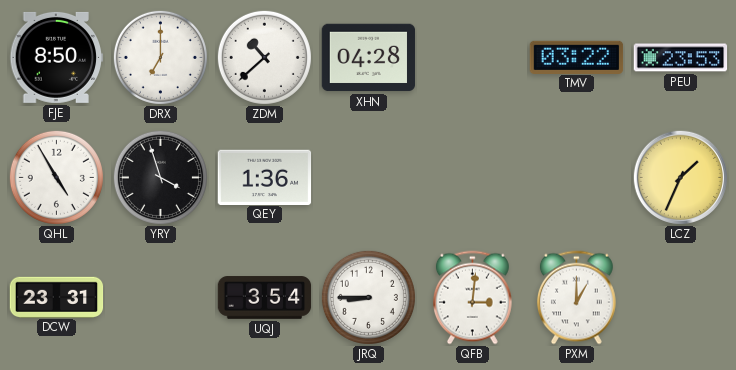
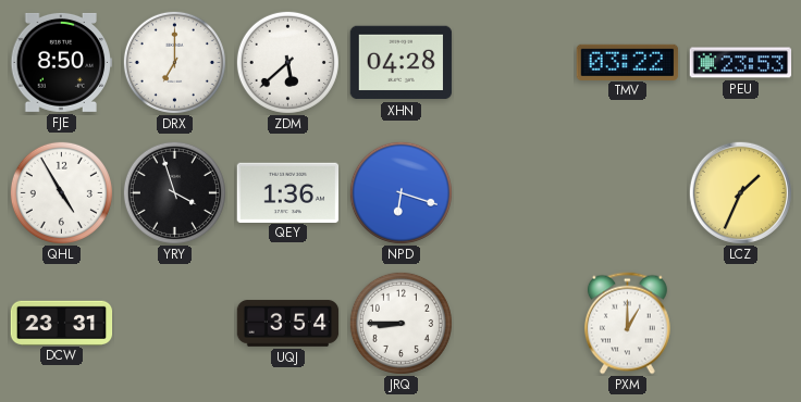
ZDM: 10:38 -> 5:38
NPD: none -> 6:18
QFB: 3:01 -> none
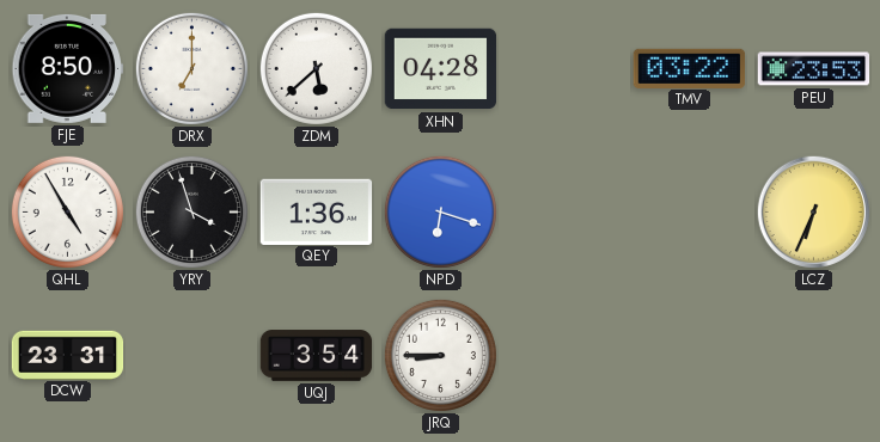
LCZ: 1:34 -> 6:34
PXM: 1:00 -> none
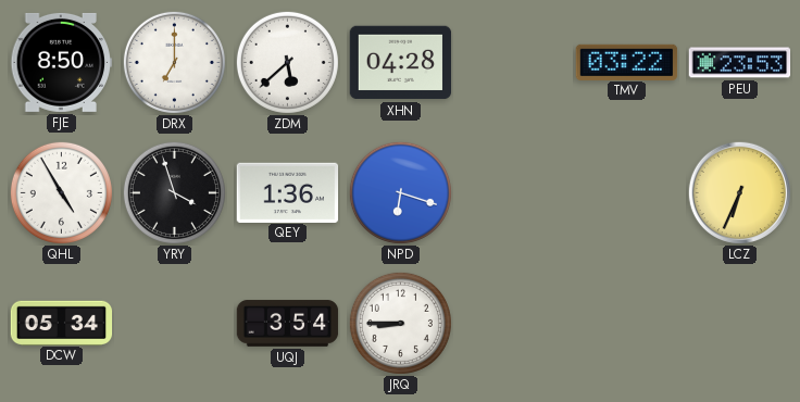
DCW: 23:31 -> 05:34
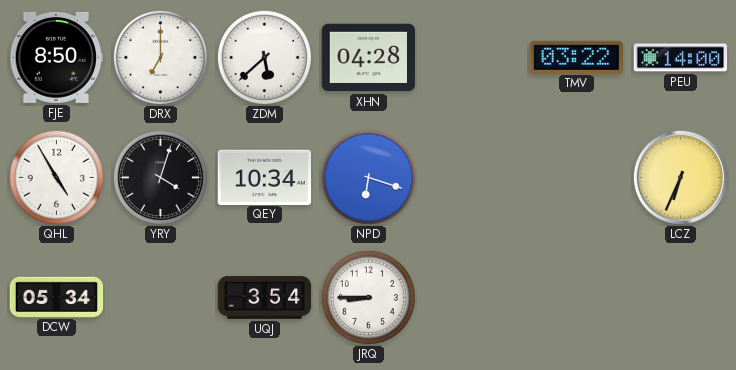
PEU: 23:53 -> 14:00
YRY: 3:57 -> 4:03
QEY: 1:36 -> 10:34
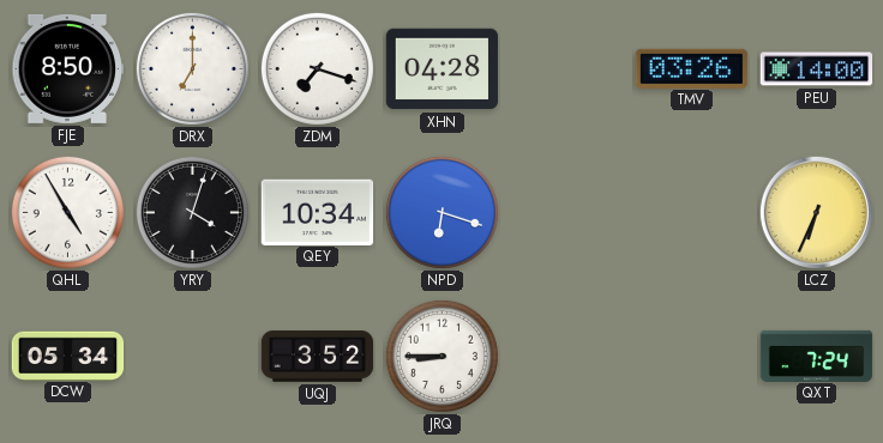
ZDM: 5:38 -> 7:18
TMV: 03:22 -> 03:26
UQJ: 3:54 -> 3:52
QXT: none -> 7:24
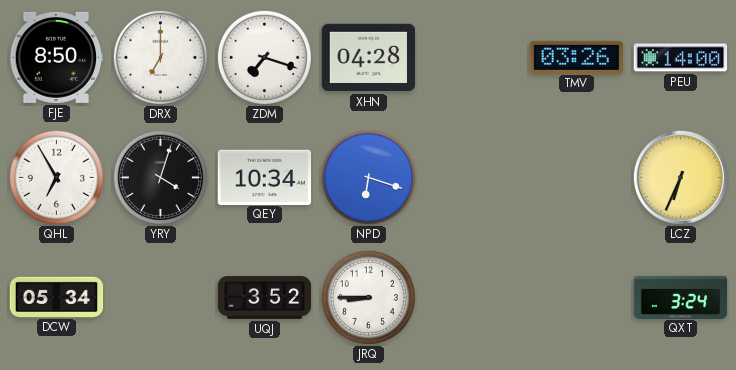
QHL: 4:55 -> 6:55
QXT: 7:24 -> 3:24
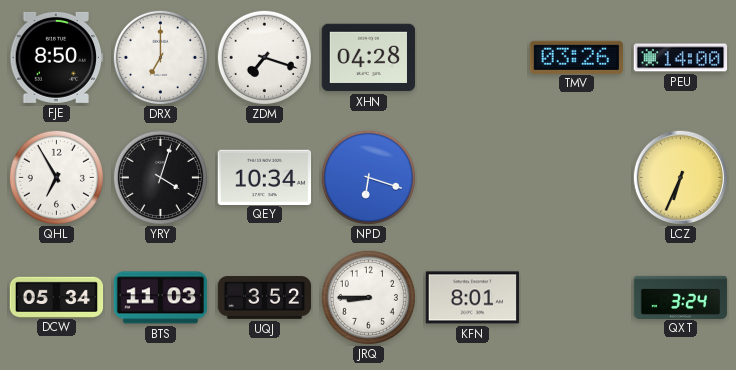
BTS: none -> 11:03
KFN: none -> 8:01
